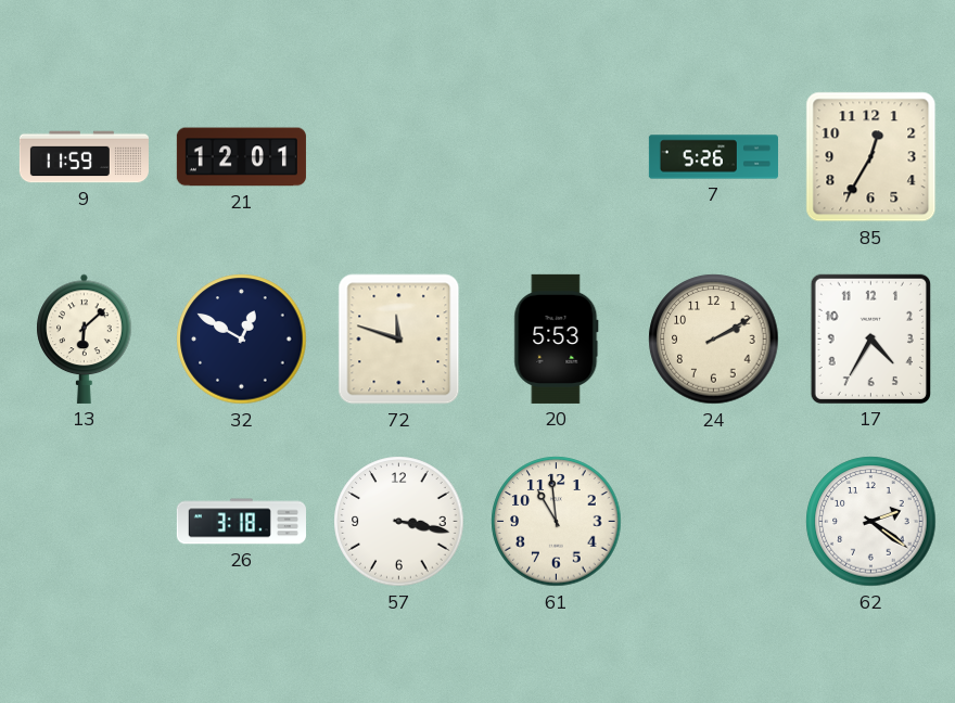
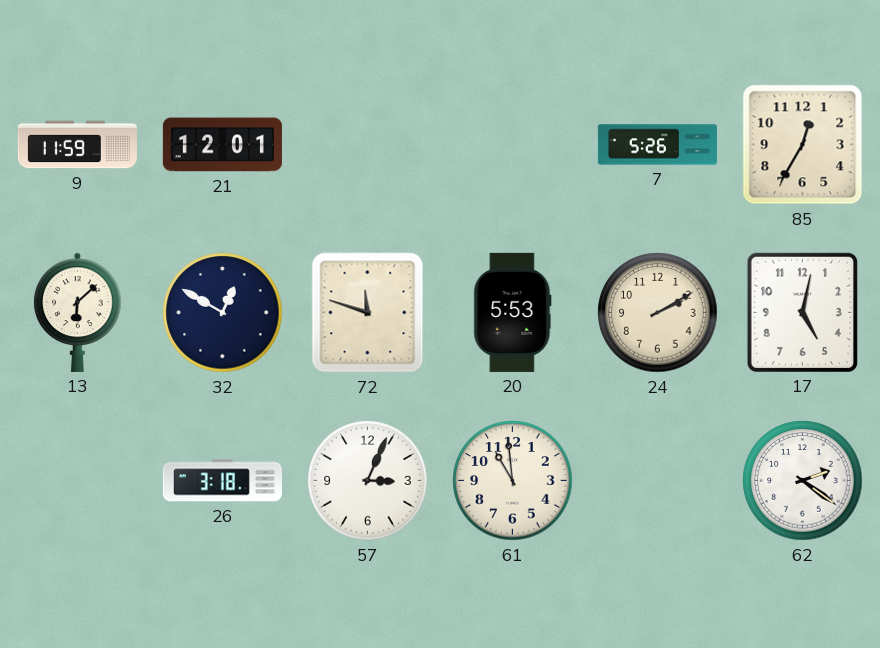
17: 4:35 -> 5:02
57: 3:17 -> 3:04
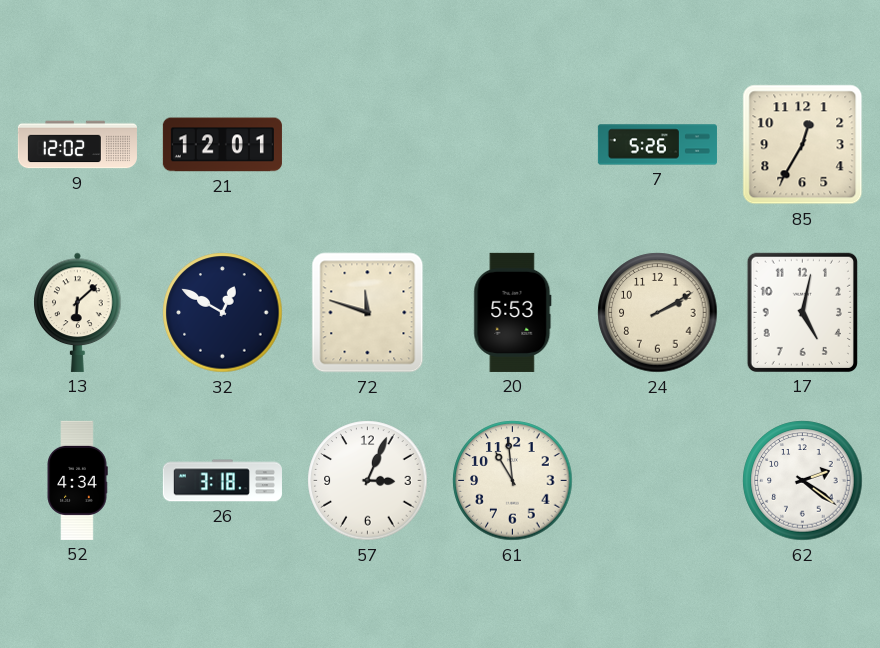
9: 11:59 -> 12:02
52: none -> 4:34
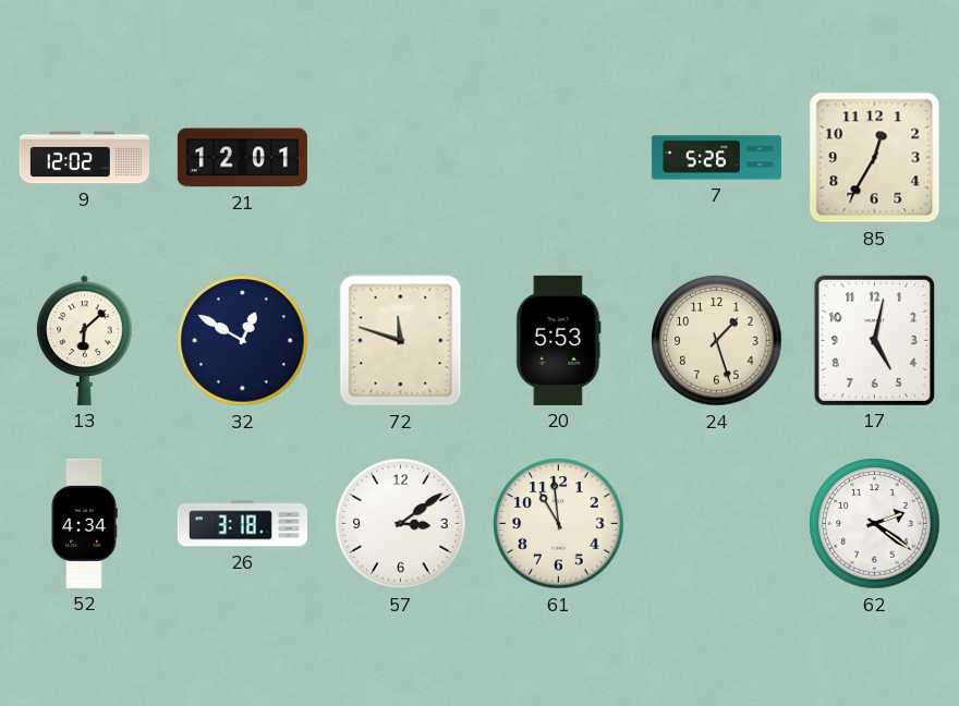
24: 2:10 -> 1:27
57: 3:04 -> 3:09
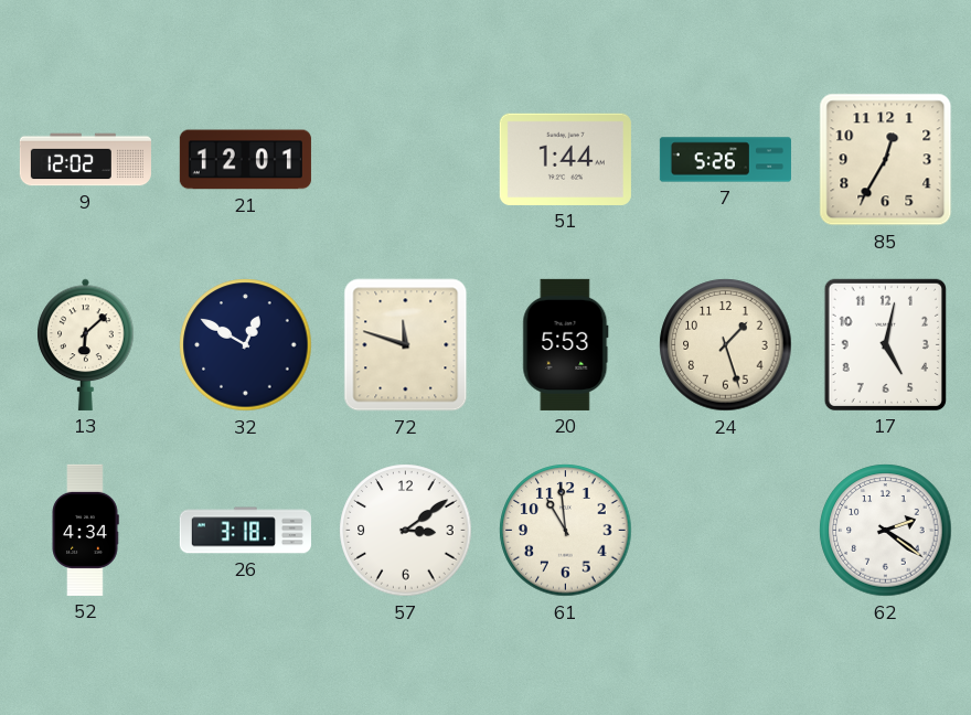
51: none -> 1:44
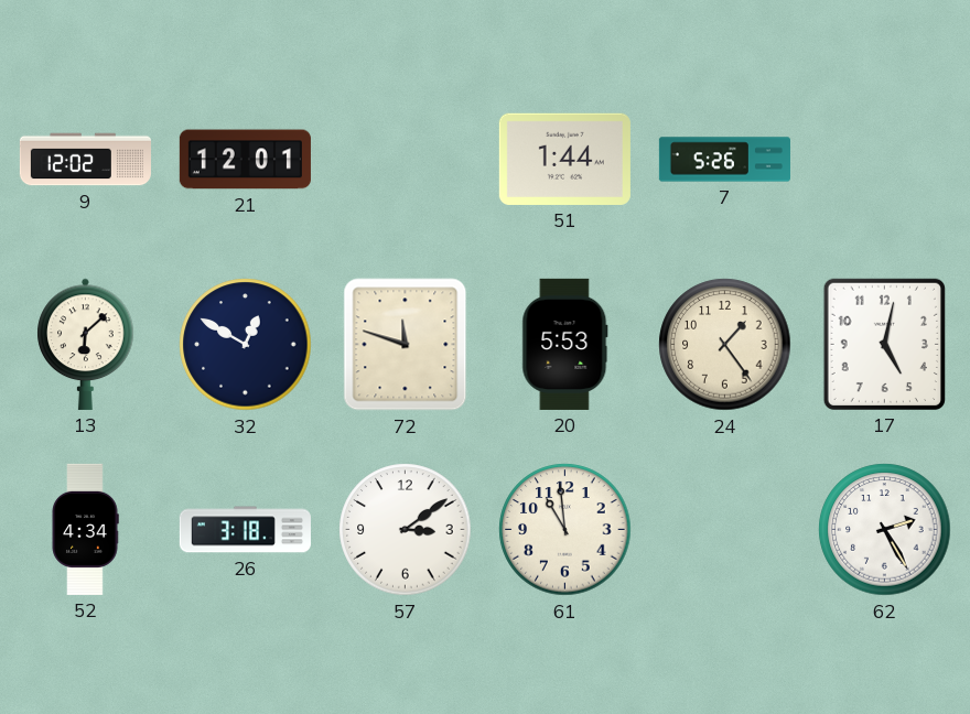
85: 12:35 -> none
24: 1:27 -> 1:24
62: 2:21 -> 2:25
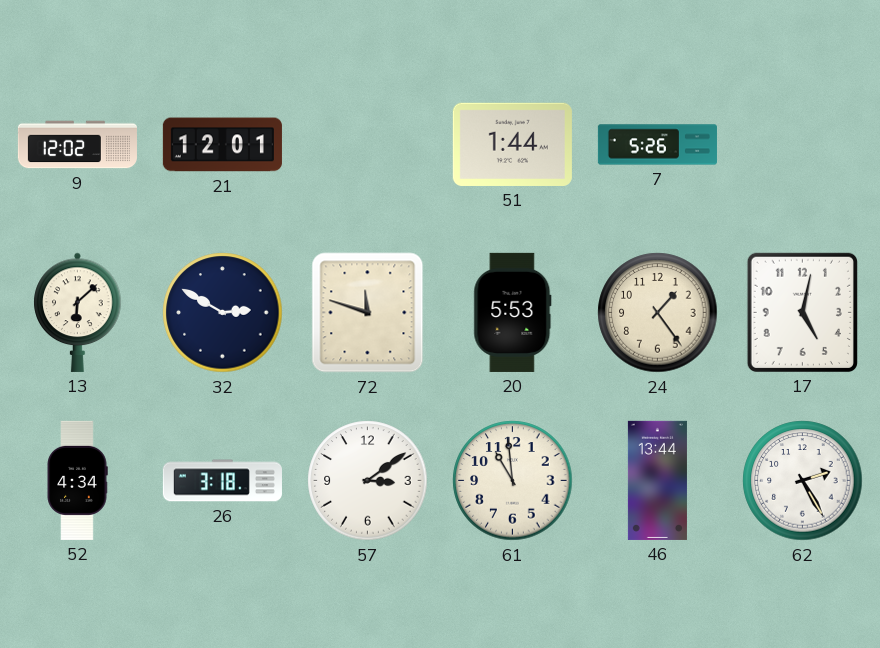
32: 12:50 -> 2:50
46: none -> 13:44
